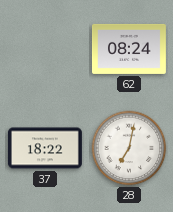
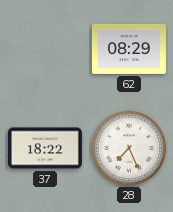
62: 08:24 -> 08:29
28: 7:02 -> 7:26
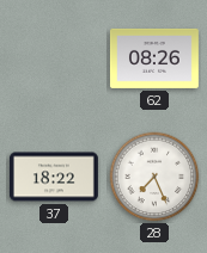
62: 08:29 -> 08:26
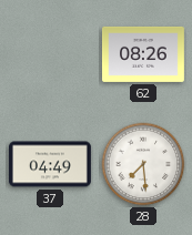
37: 18:22 -> 04:49
28: 7:26 -> 7:29
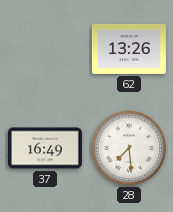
62: 08:26 -> 13:26
37: 04:49 -> 16:49
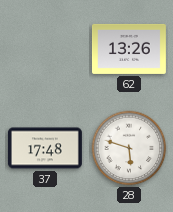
37: 16:49 -> 17:48
28: 7:29 -> 5:48
